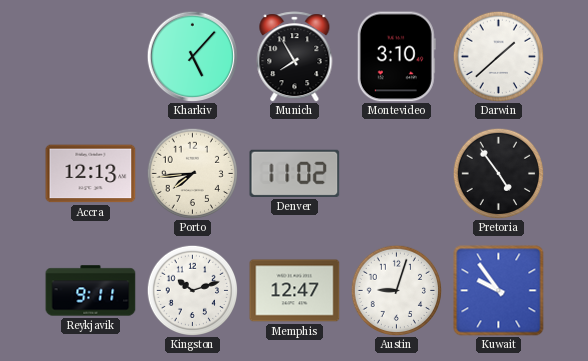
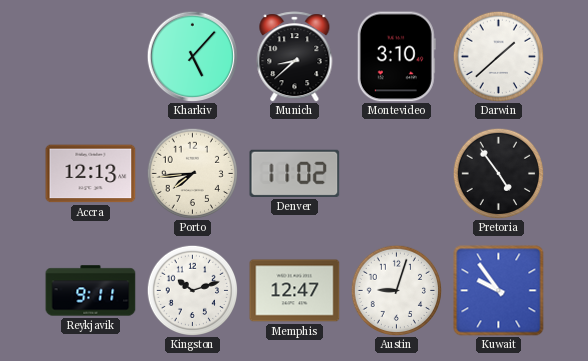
Munich: 7:55 -> 8:38
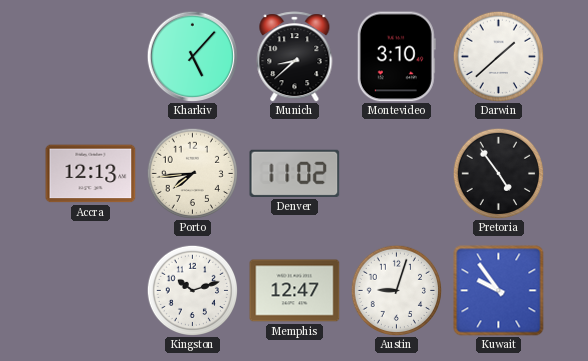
Reykjavik: 9:11 -> none
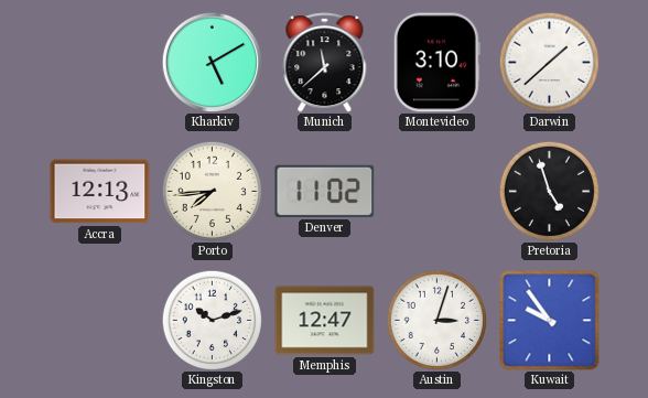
Kharkiv: 5:07 -> 5:10
Munich: 8:38 -> 11:38
Pretoria: 4:54 -> 4:57
Austin: 9:03 -> 3:03
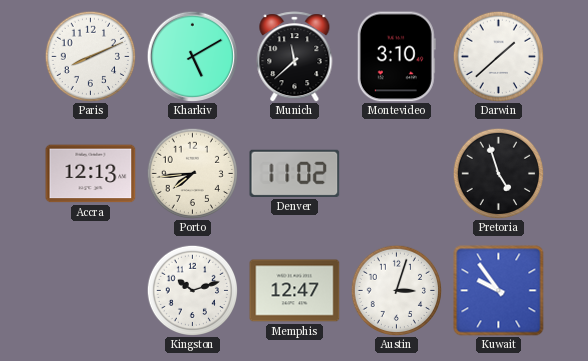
Paris: none -> 8:11
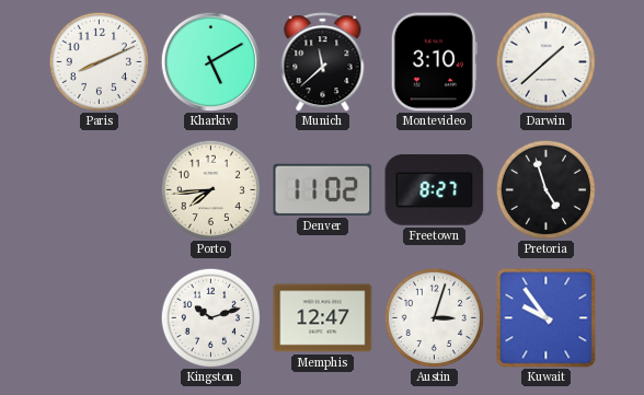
Accra: 12:13 -> none
Freetown: none -> 8:27
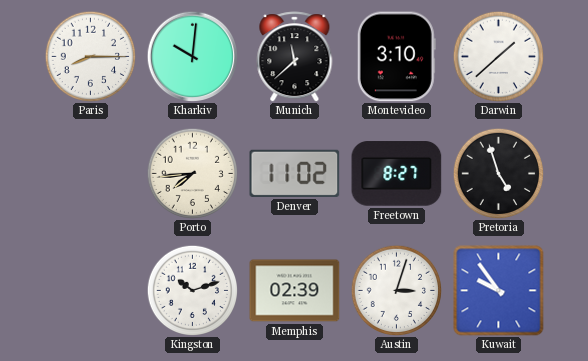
Paris: 8:11 -> 8:15
Kharkiv: 5:10 -> 10:01
Memphis: 12:47 -> 02:39
